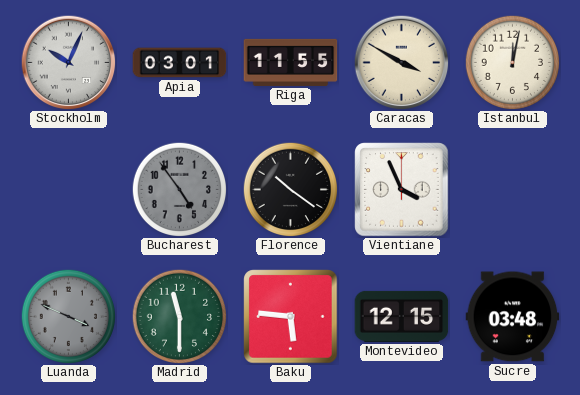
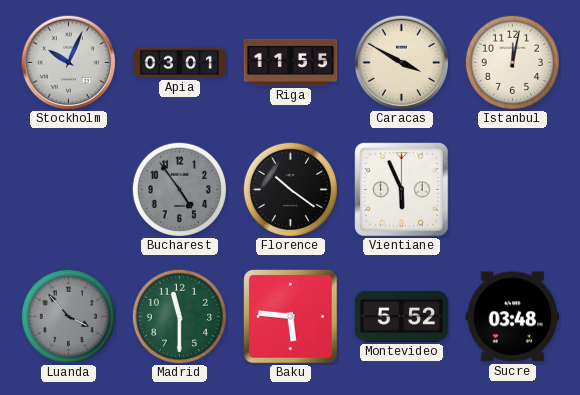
Vientiane: 3:56 -> 5:56
Luanda: 3:49 -> 3:53
Montevideo: 12:15 -> 5:52
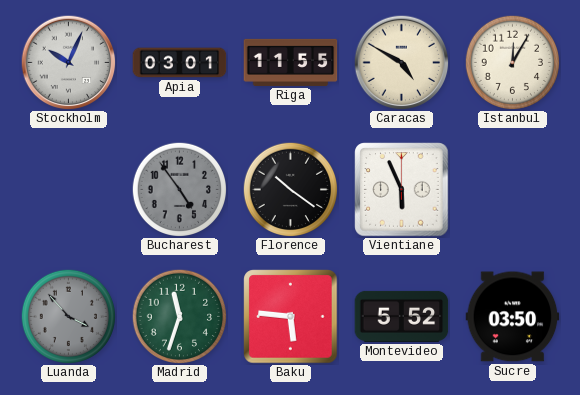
Caracas: 3:50 -> 4:50
Istanbul: 12:02 -> 12:05
Madrid: 11:30 -> 11:33
Sucre: 03:48 -> 03:50
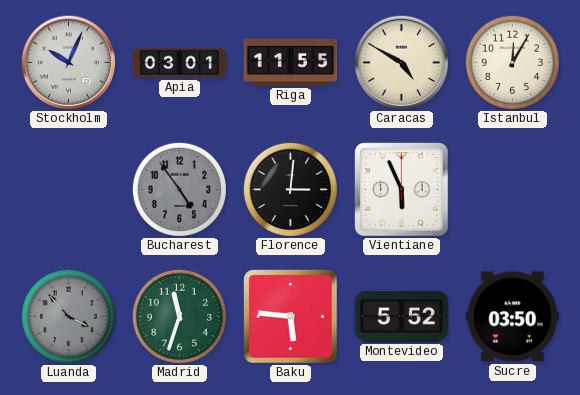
Florence: 10:21 -> 3:01
